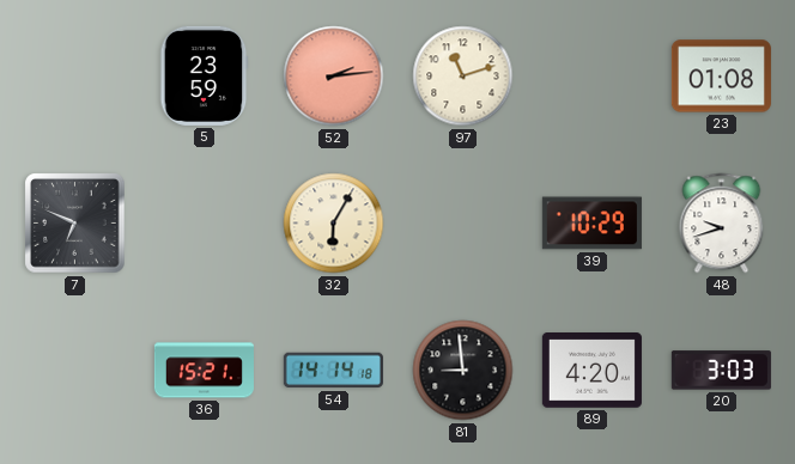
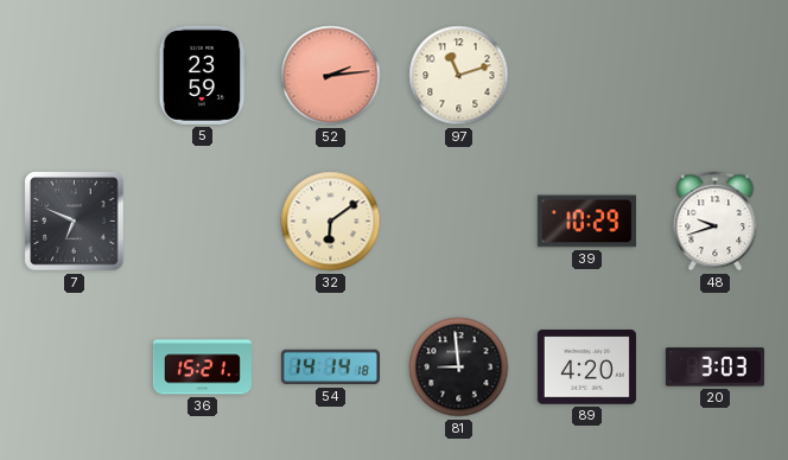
23: 01:08 -> none
32: 6:05 -> 6:09
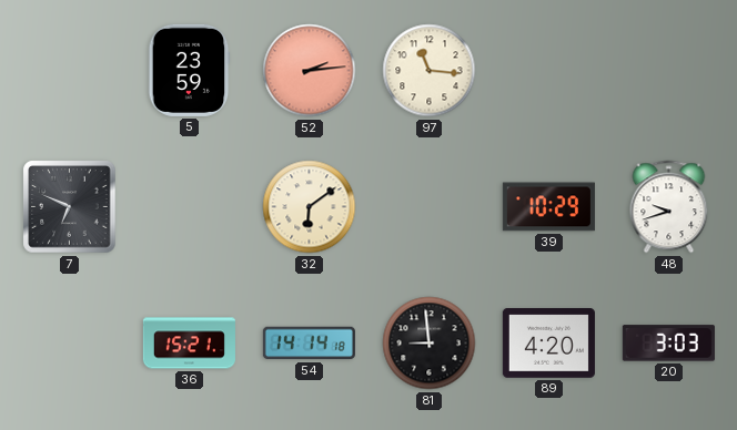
97: 11:12 -> 11:16
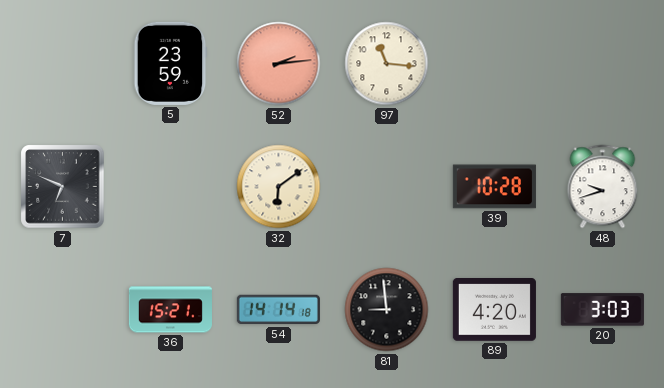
39: 10:29 -> 10:28
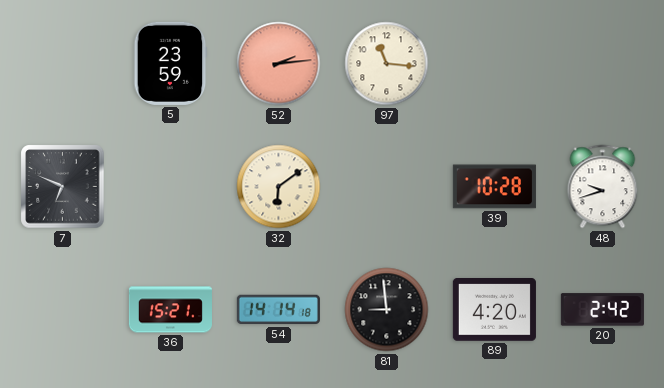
20: 3:03 -> 2:42
